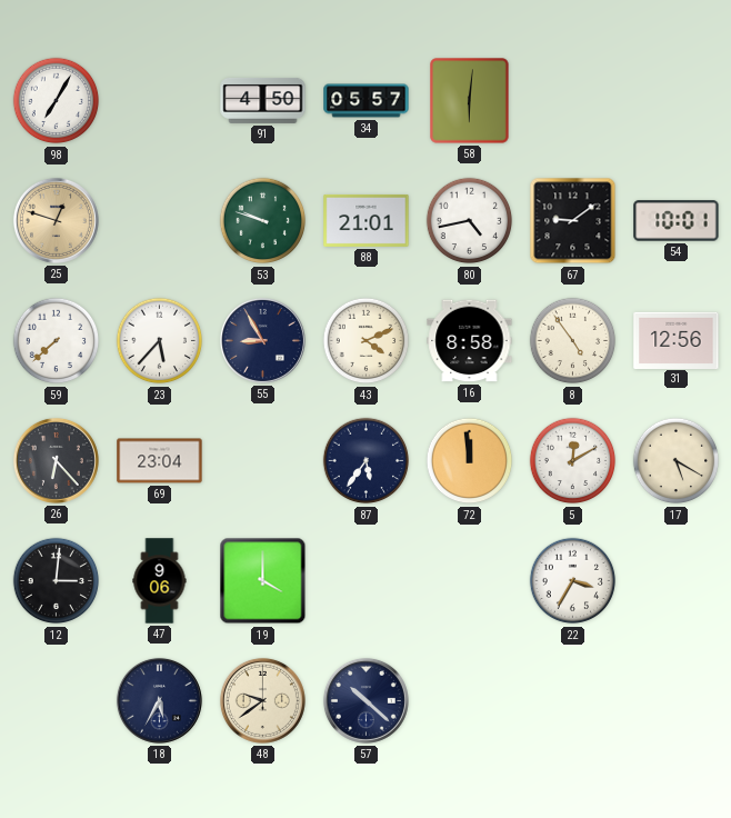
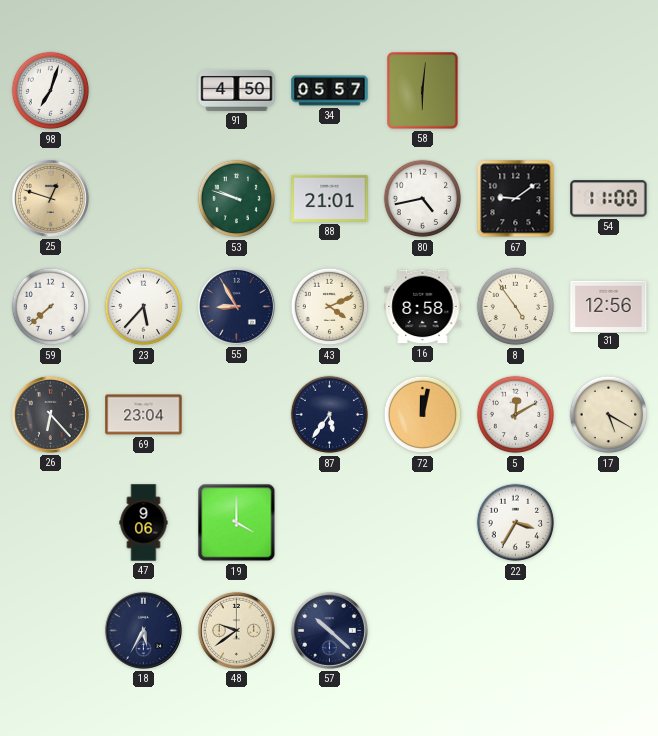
98: 7:05 -> 7:03
54: 10:01 -> 11:00
72: 11:59 -> 12:02
12: 3:01 -> none
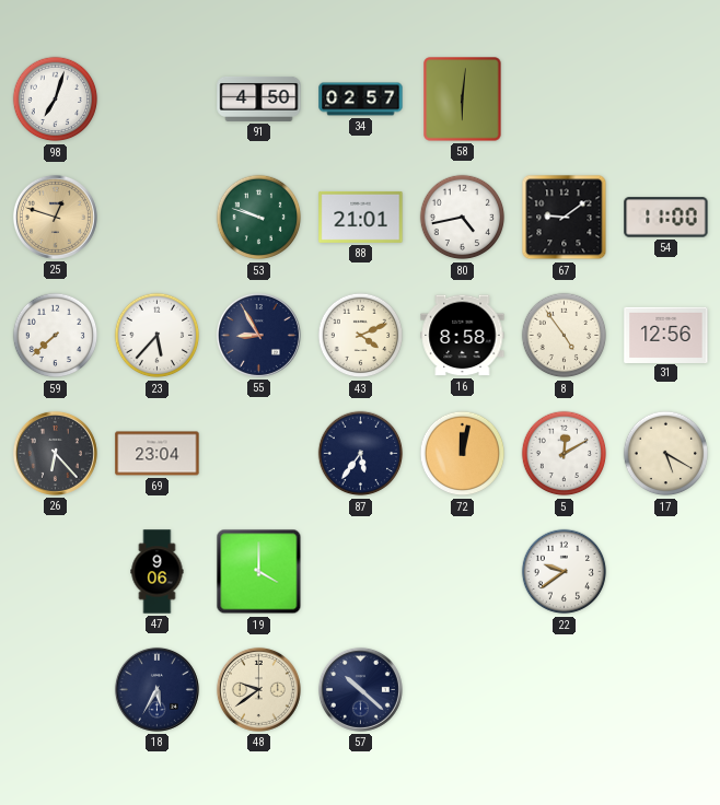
34: 05:57 -> 02:57
22: 3:35 -> 9:39
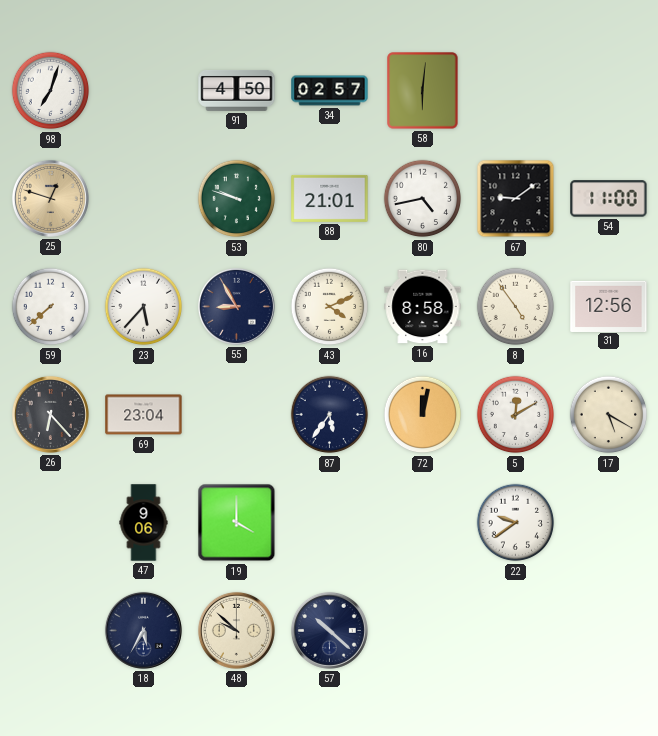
48: 9:39 -> 9:52
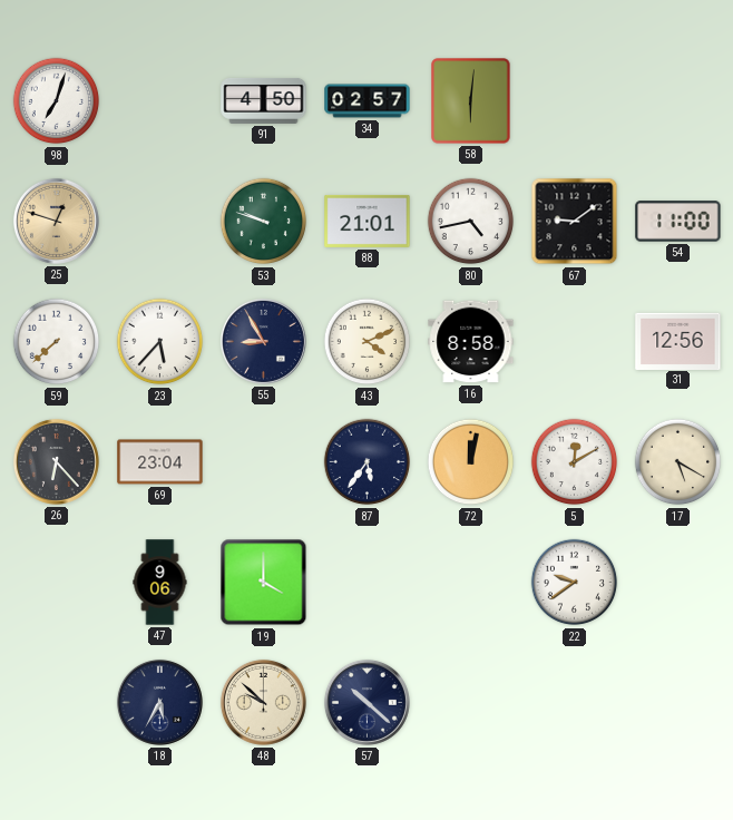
8: 4:54 -> none
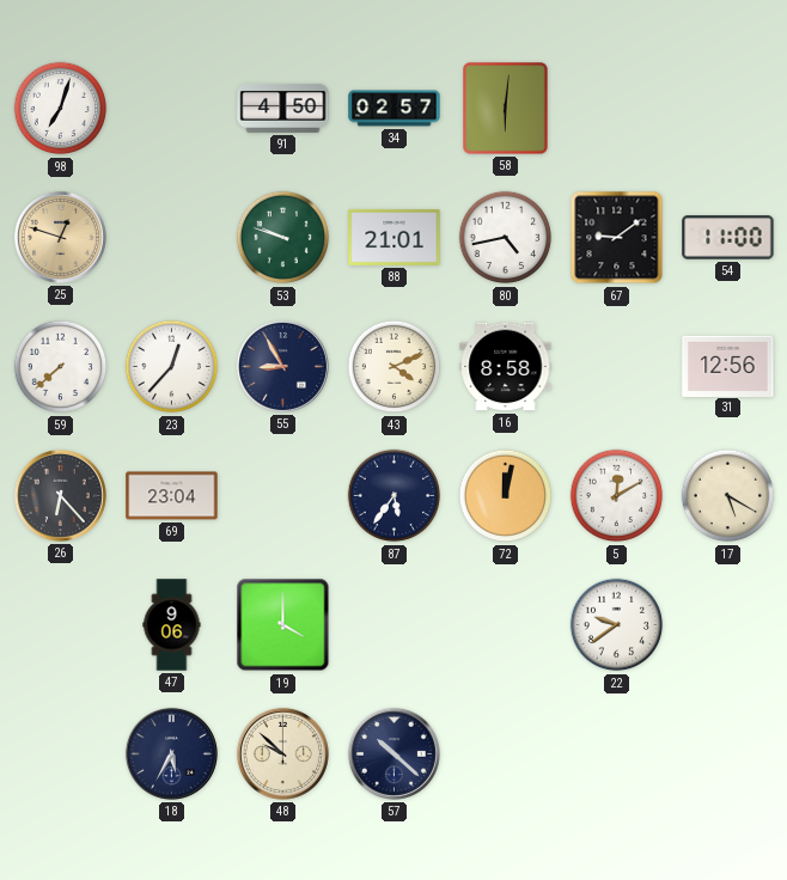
23: 5:37 -> 12:37
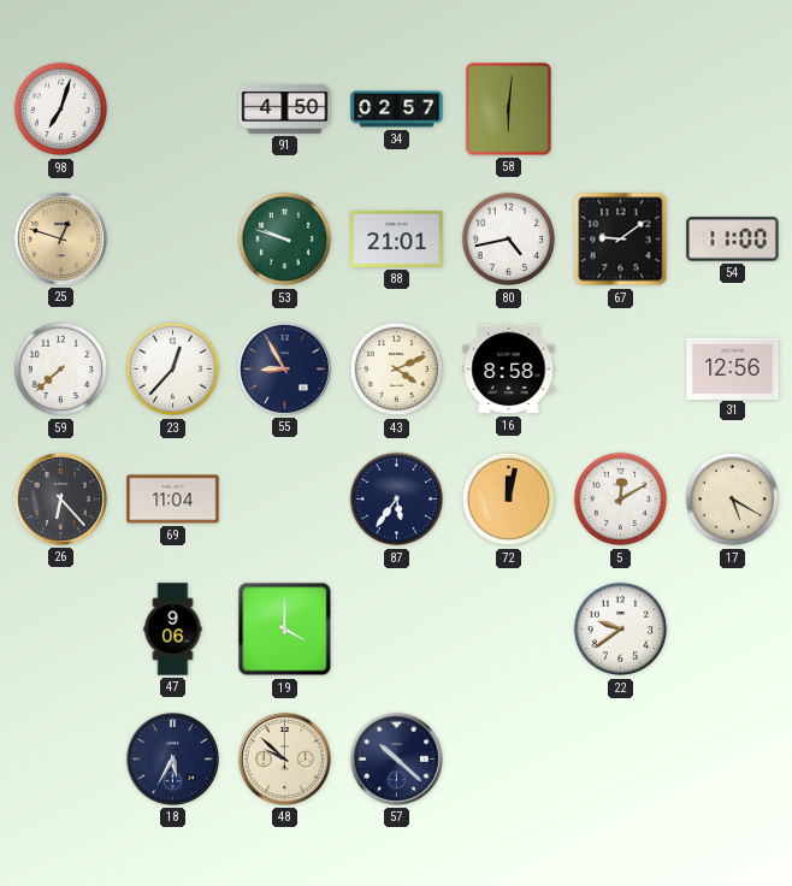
69: 23:04 -> 11:04
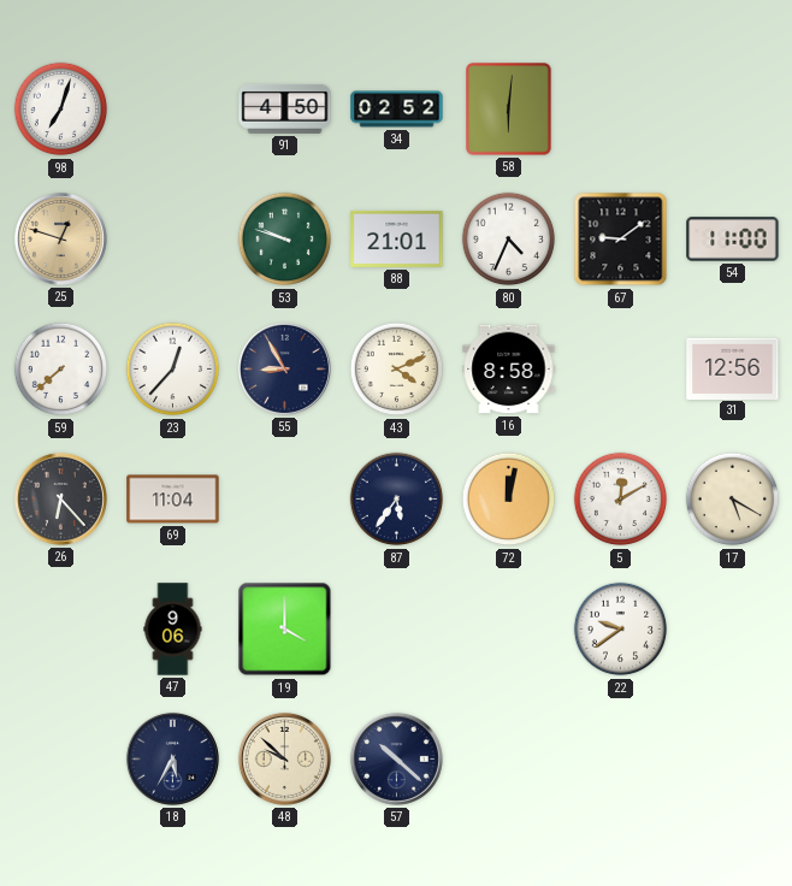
34: 02:57 -> 02:52
80: 4:43 -> 4:34
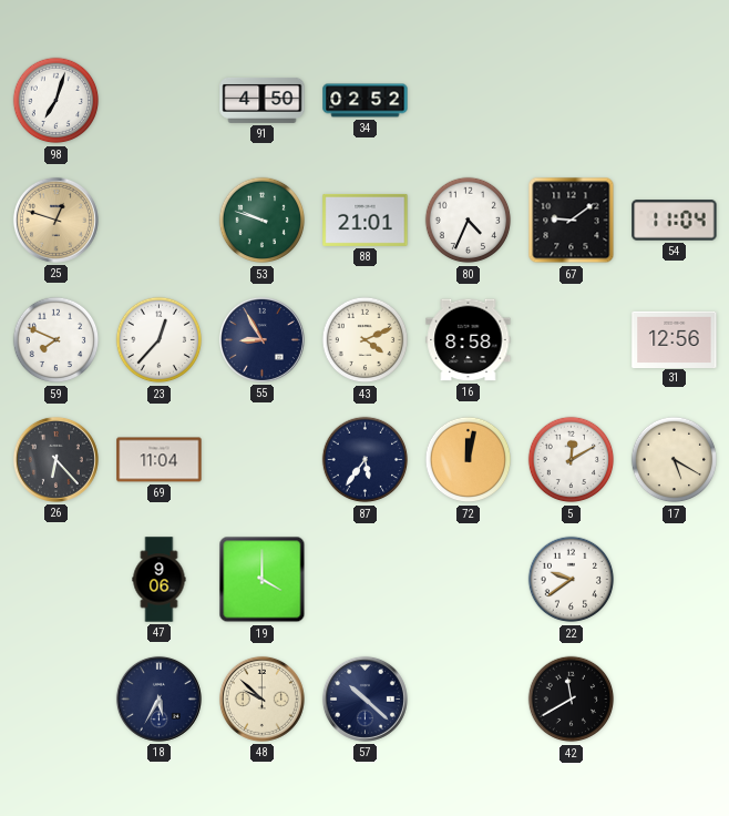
58: 6:01 -> none
54: 11:00 -> 11:04
59: 7:38 -> 7:49
42: none -> 11:40
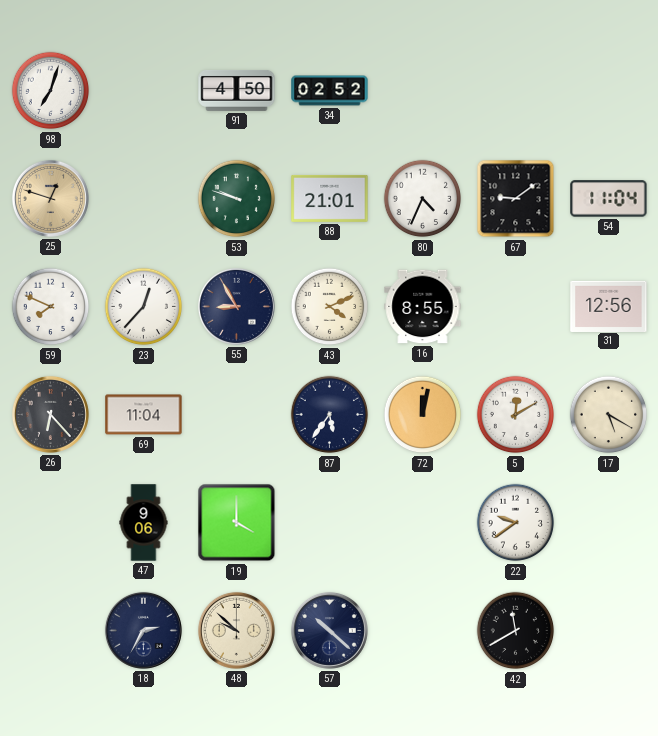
16: 8:58 -> 8:55
18: 5:35 -> 2:35
